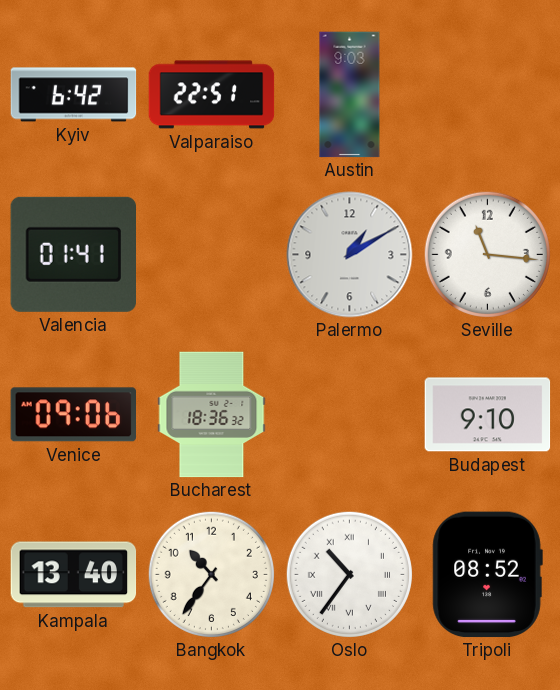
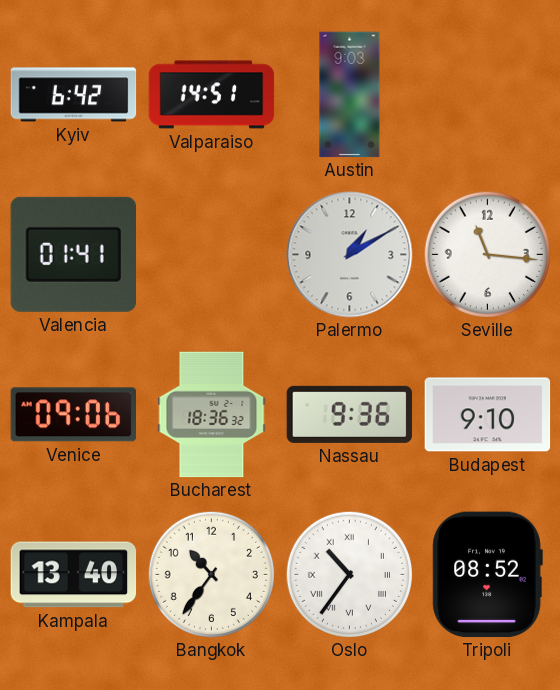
Valparaiso: 22:51 -> 14:51
Nassau: none -> 9:36
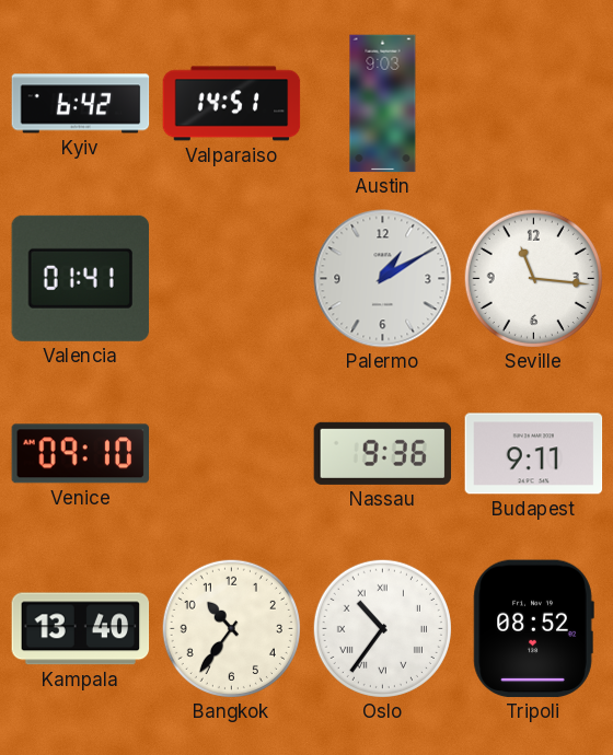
Venice: 09:06 -> 09:10
Bucharest: 18:36 -> none
Budapest: 9:10 -> 9:11
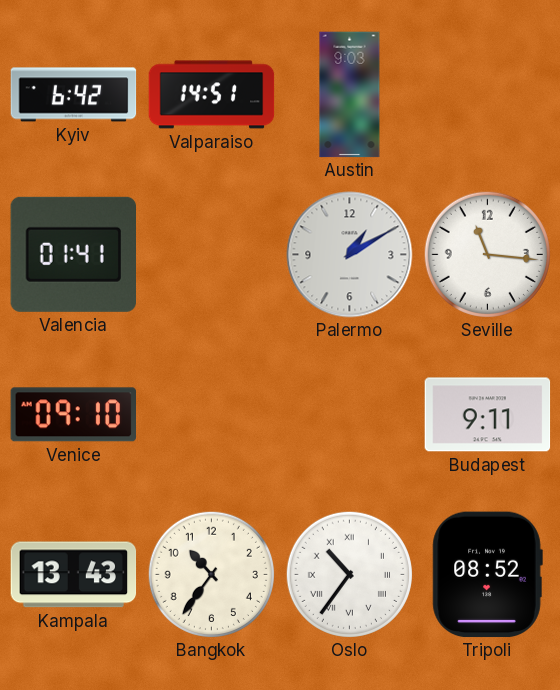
Nassau: 9:36 -> none
Kampala: 13:40 -> 13:43
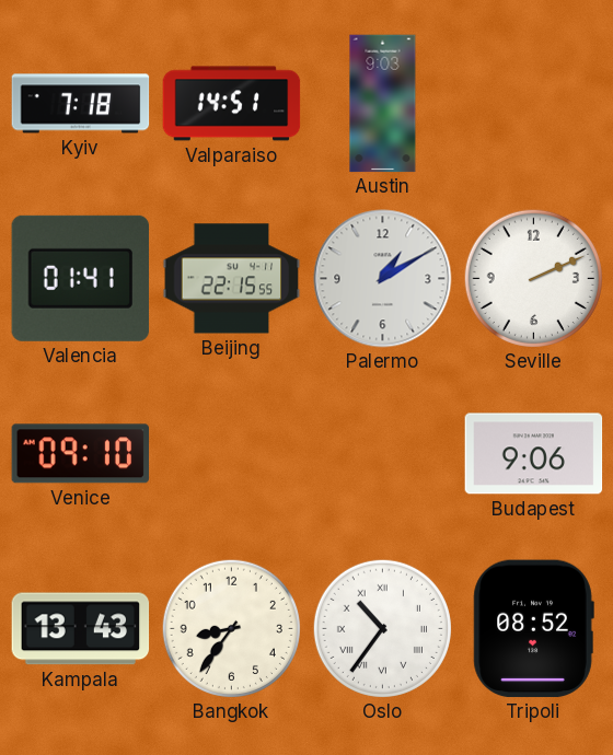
Kyiv: 6:42 -> 7:18
Beijing: none -> 22:15
Seville: 11:16 -> 2:11
Budapest: 9:11 -> 9:06
Bangkok: 10:36 -> 8:36
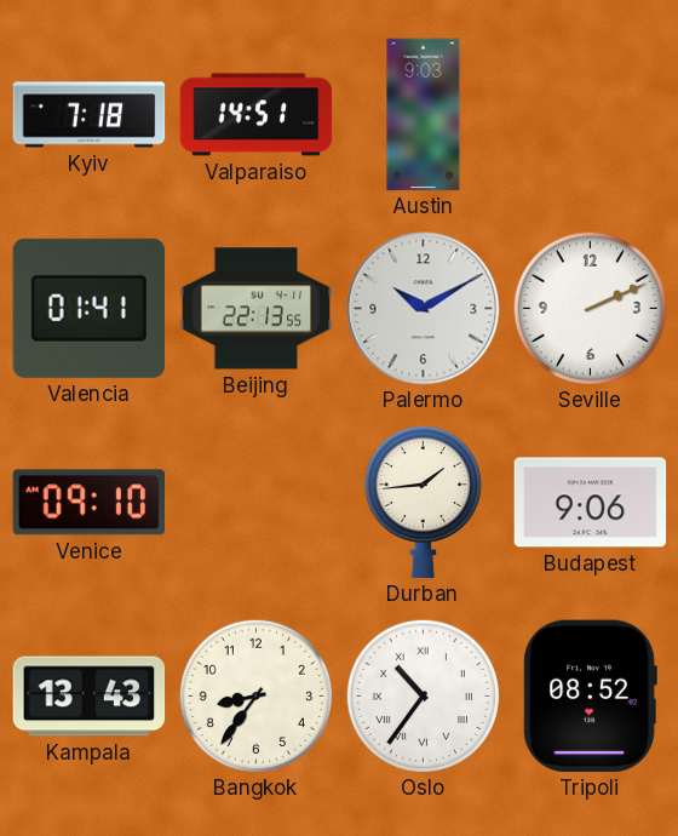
Beijing: 22:15 -> 22:13
Palermo: 1:10 -> 10:10
Durban: none -> 1:44
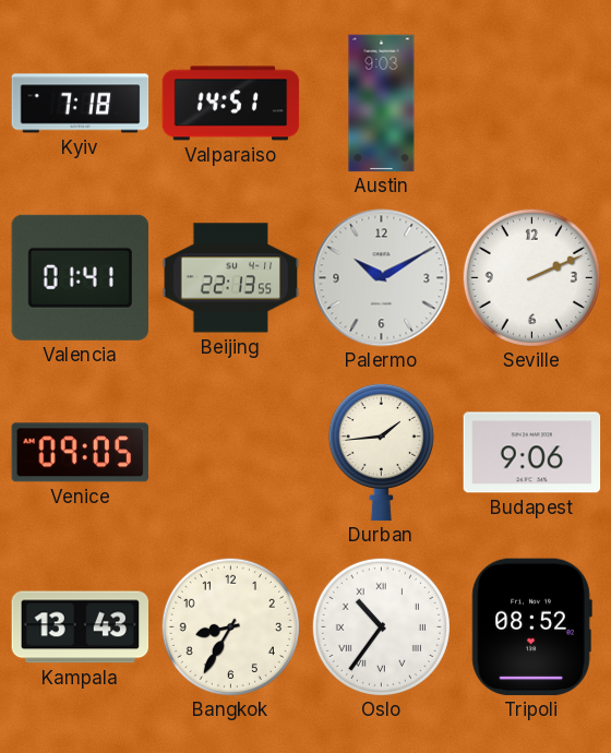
Venice: 09:10 -> 09:05
Bangkok: 8:36 -> 8:35
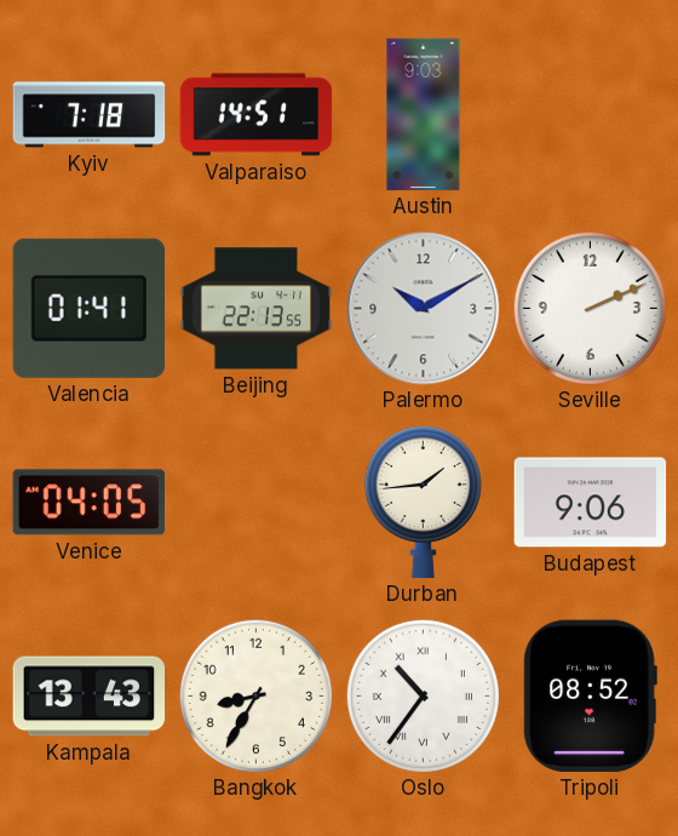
Venice: 09:05 -> 04:05
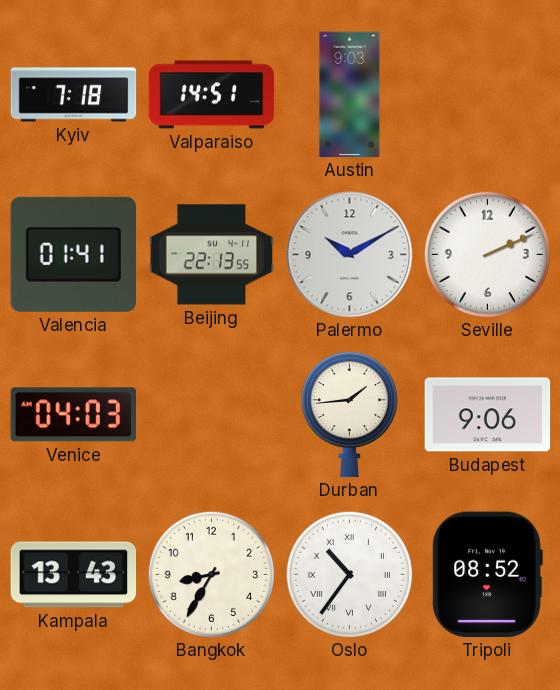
Venice: 04:05 -> 04:03
